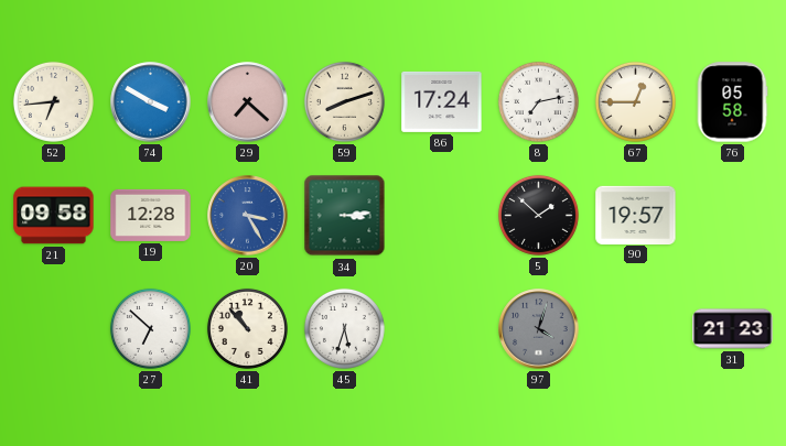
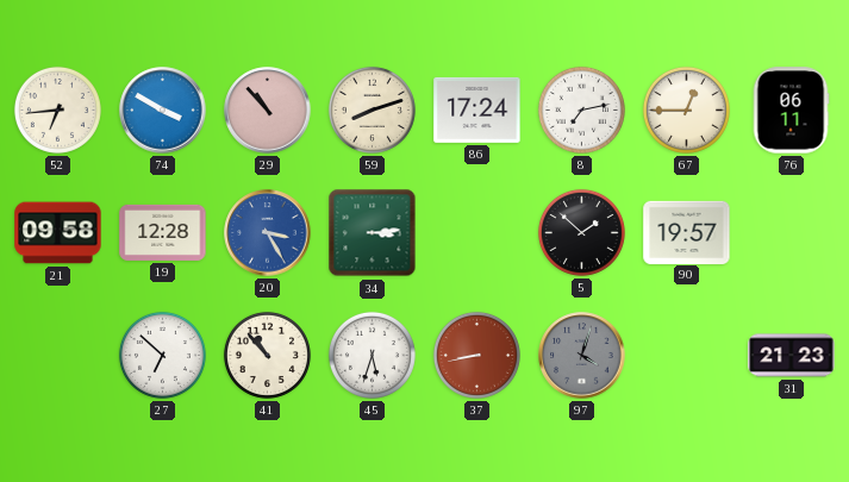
29: 7:22 -> 10:53
76: 05:58 -> 06:11
37: none -> 8:43
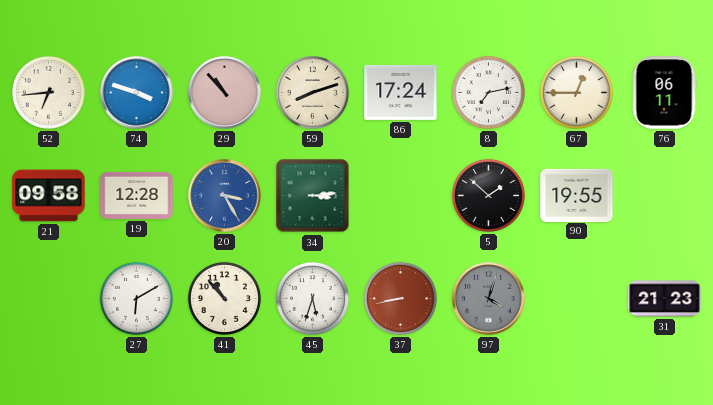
74: 3:50 -> 3:48
90: 19:57 -> 19:55
27: 6:52 -> 6:10
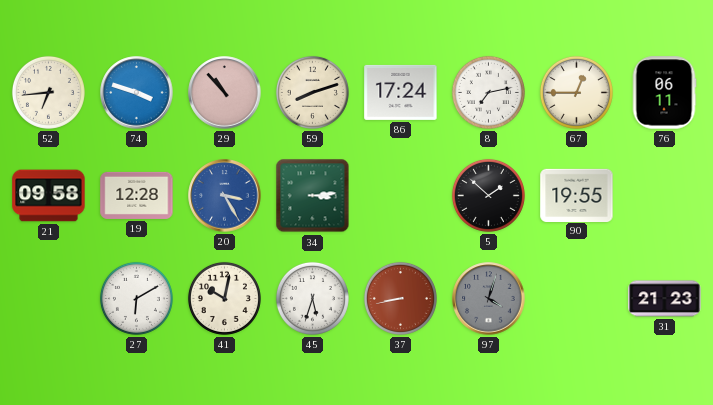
41: 10:53 -> 10:02
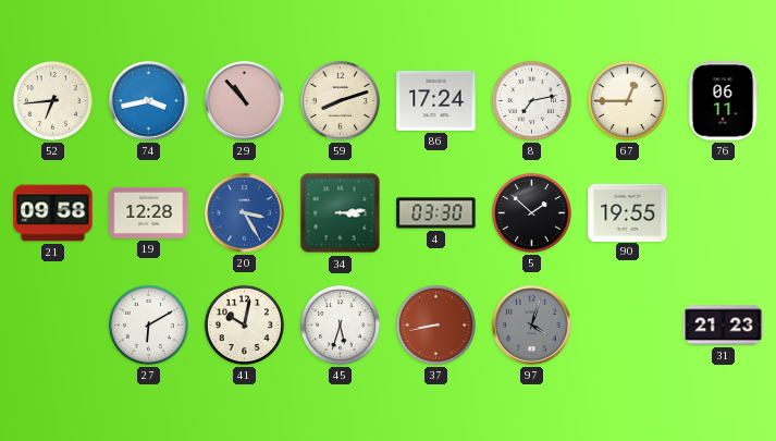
74: 3:48 -> 3:43
4: none -> 03:30
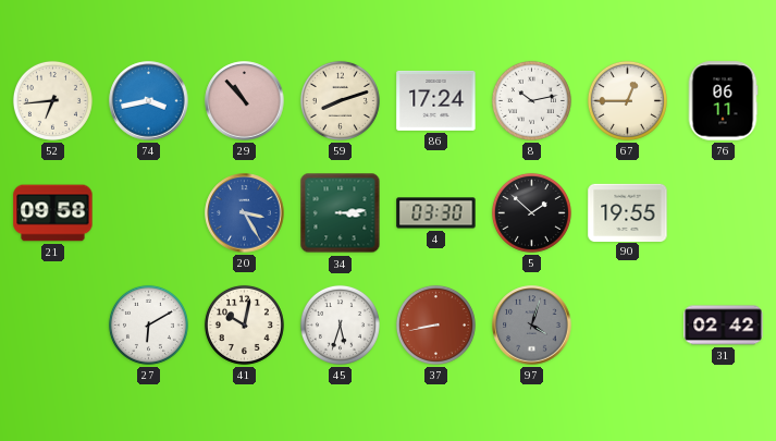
8: 7:13 -> 10:13
19: 12:28 -> none
31: 21:23 -> 02:42
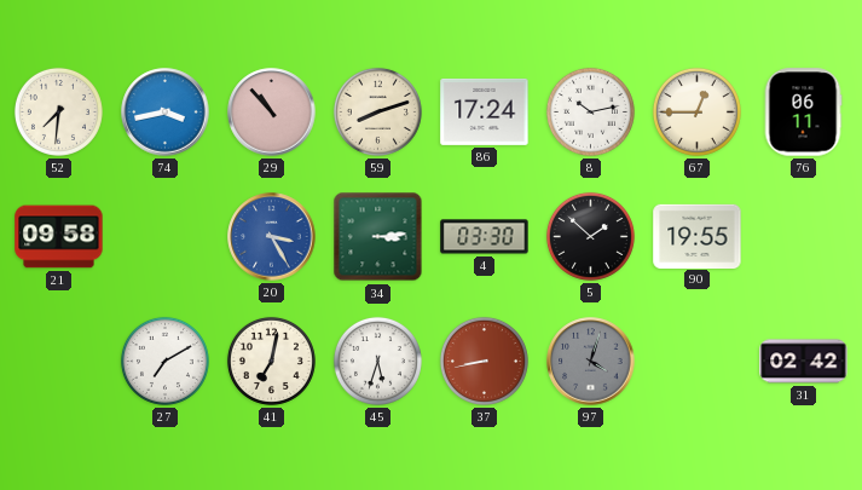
52: 6:44 -> 7:31
27: 6:10 -> 7:10
41: 10:02 -> 7:02
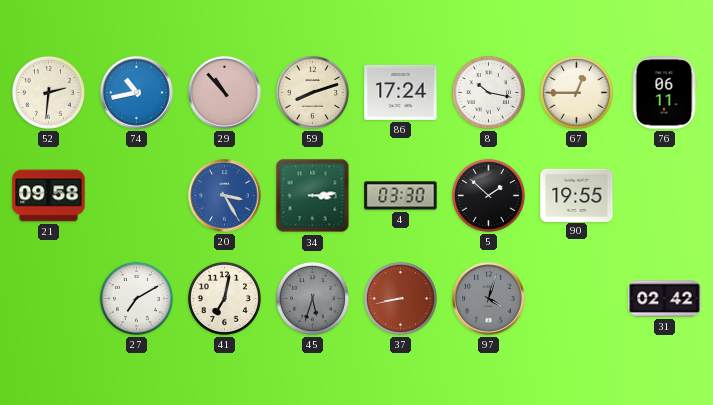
52: 7:31 -> 2:31
74: 3:43 -> 10:43
8: 10:13 -> 10:17
45 dial: white -> grey
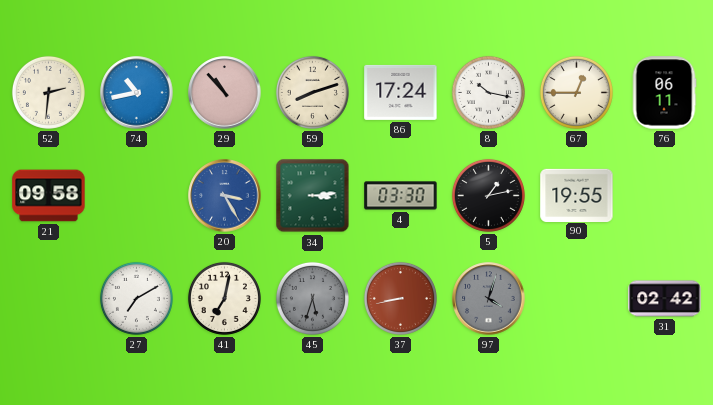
5: 1:52 -> 1:13
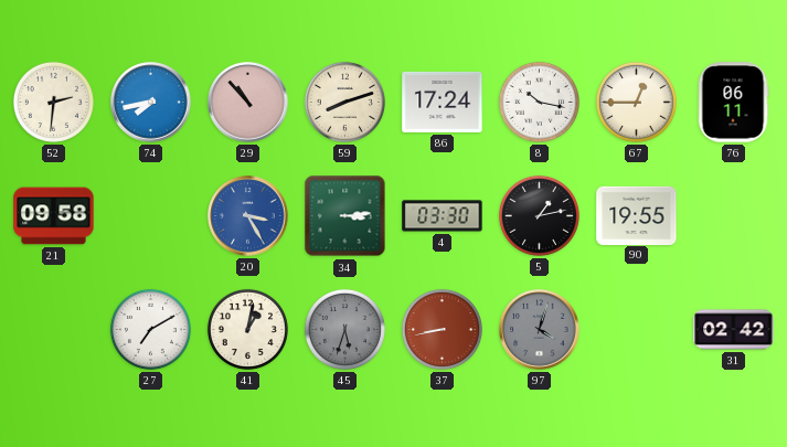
74: 10:43 -> 7:43
41: 7:02 -> 1:02
